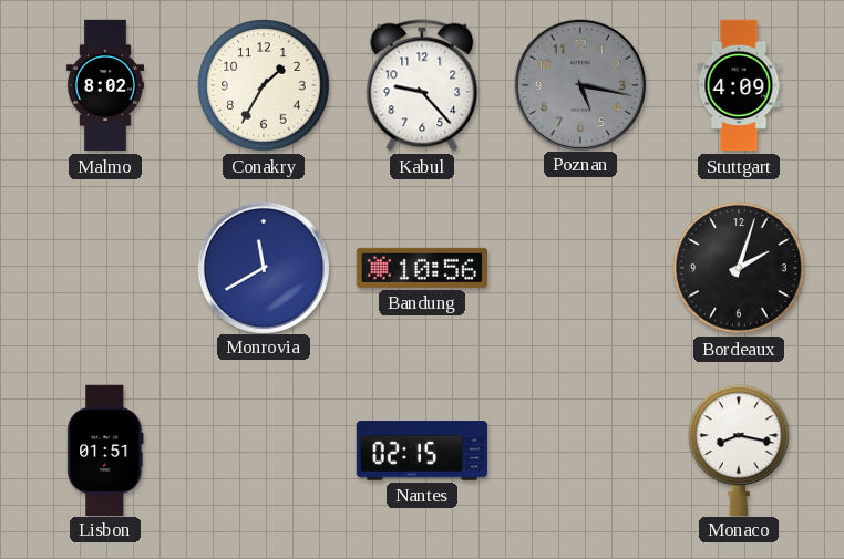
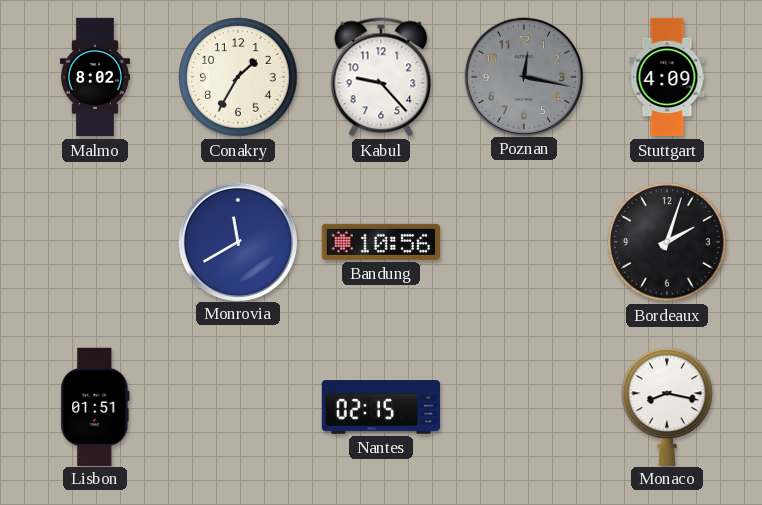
Poznan: 5:17 -> 12:17
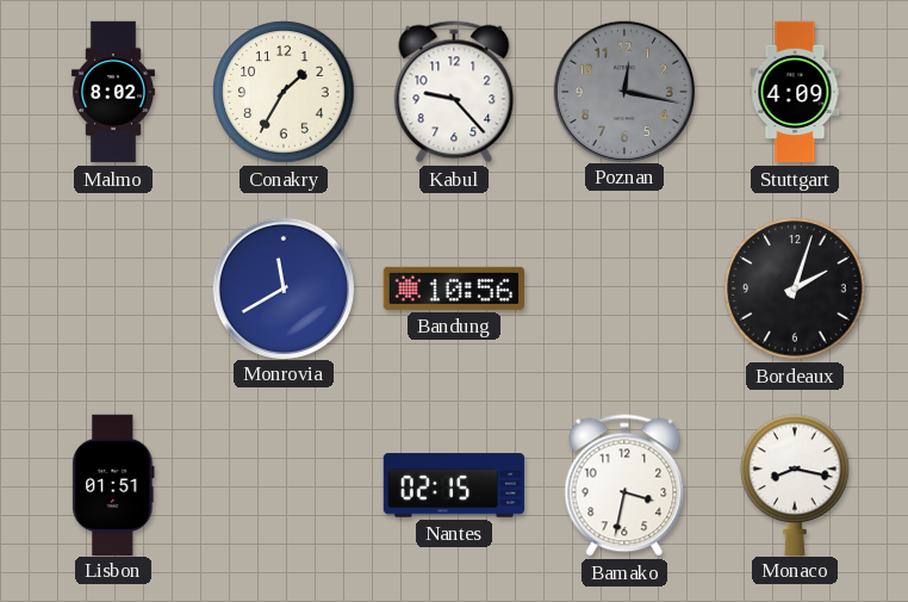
Bamako: none -> 3:32
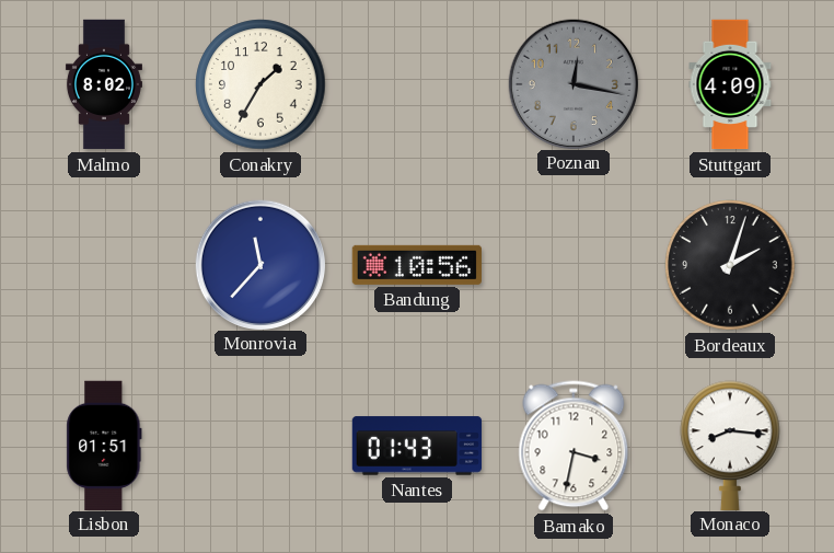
Kabul: 9:23 -> none
Monrovia: 11:40 -> 11:37
Nantes: 02:15 -> 01:43
Monaco: 8:17 -> 8:16
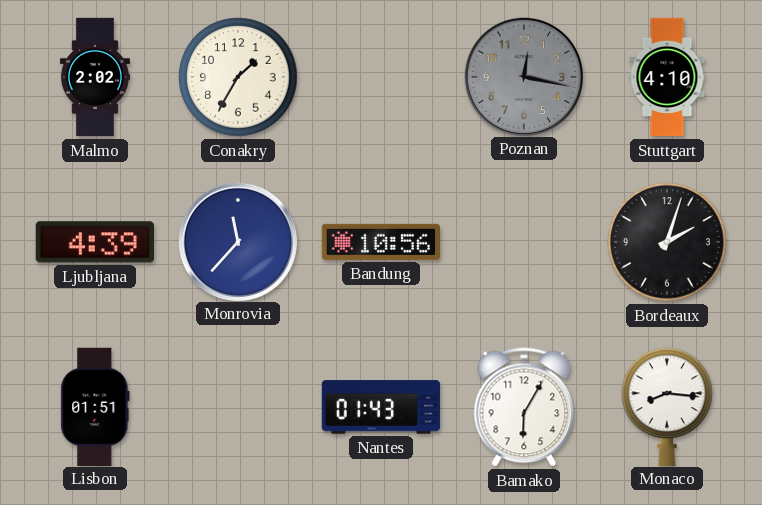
Malmo: 8:02 -> 2:02
Stuttgart: 4:09 -> 4:10
Ljubljana: none -> 4:39
Bamako: 3:32 -> 6:05
